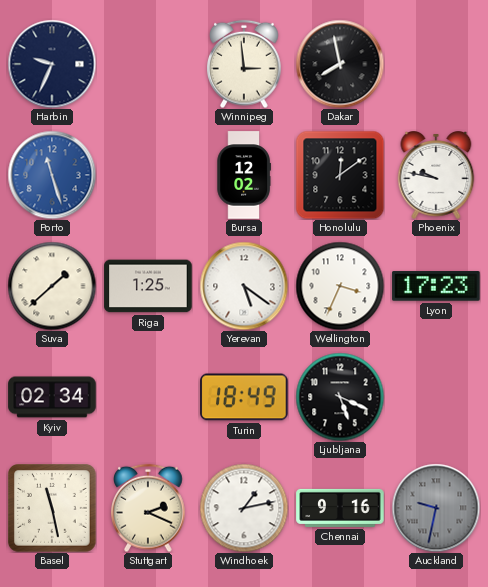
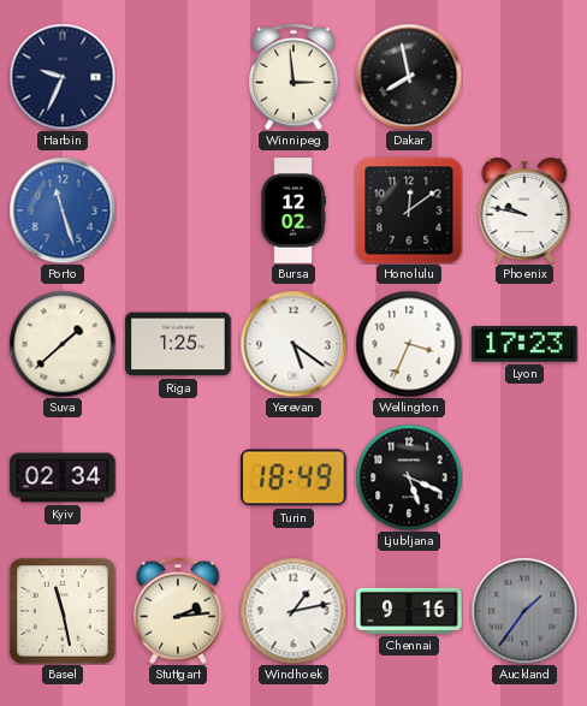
Stuttgart: 2:19 -> 2:14
Auckland: 9:32 -> 1:36
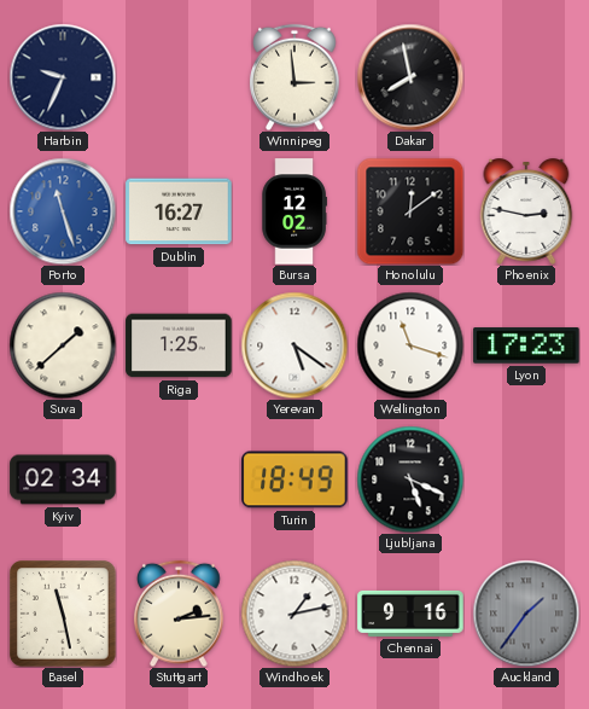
Dublin: none -> 16:27
Phoenix: 9:47 -> 2:47
Wellington: 3:34 -> 11:18
